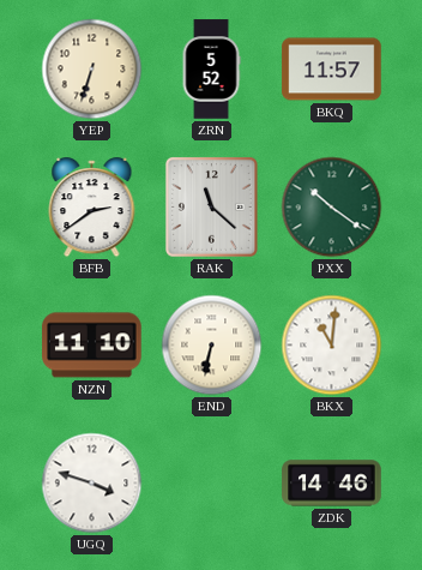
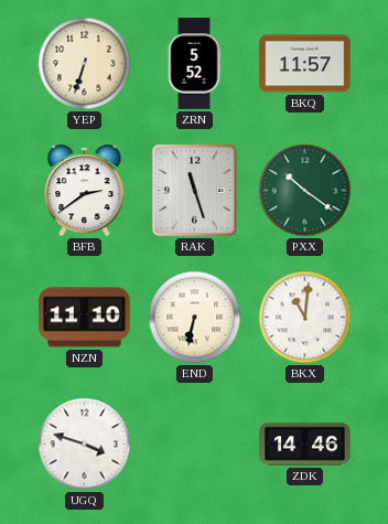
RAK: 11:22 -> 11:27
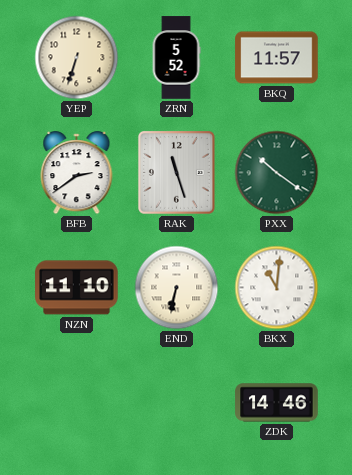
UGQ: 3:48 -> none
